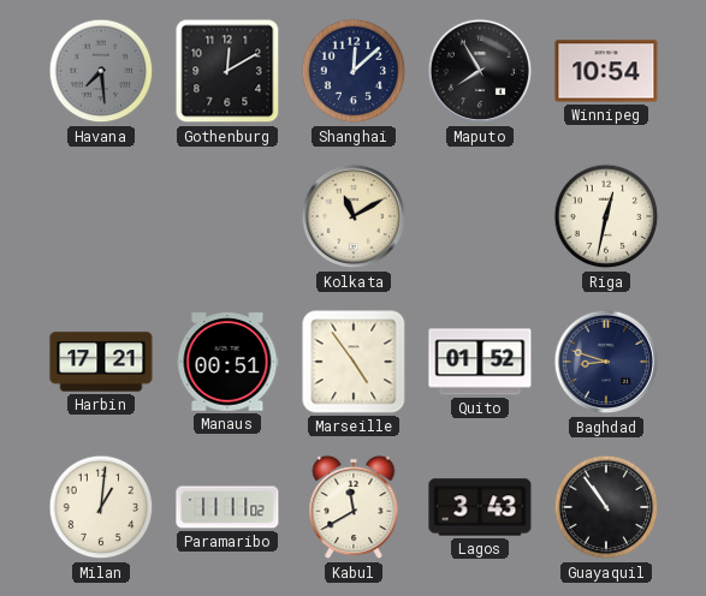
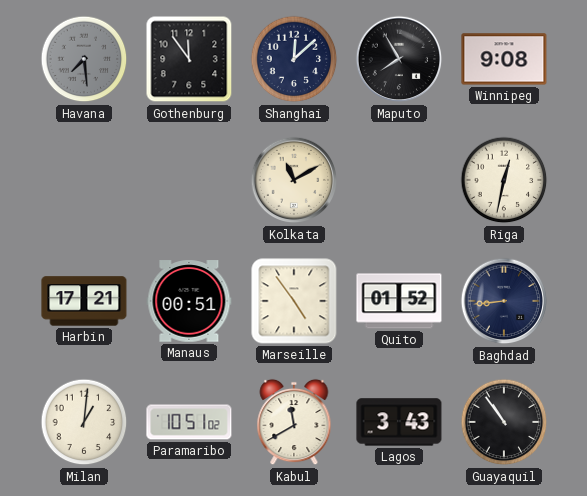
Gothenburg: 12:10 -> 11:54
Winnipeg: 10:54 -> 9:08
Baghdad: 8:48 -> 8:44
Paramaribo: 11:11 -> 10:51
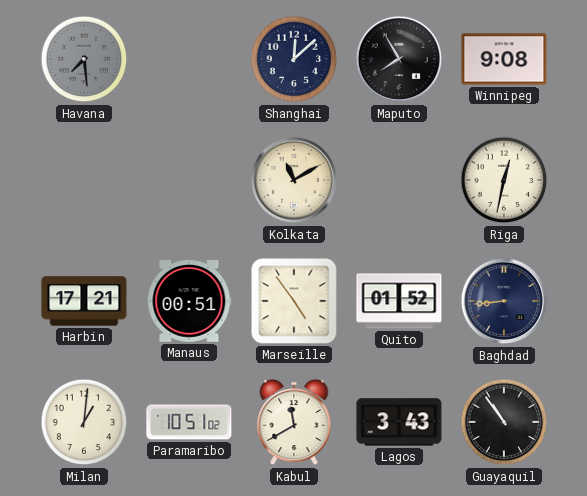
Gothenburg: 11:54 -> none
